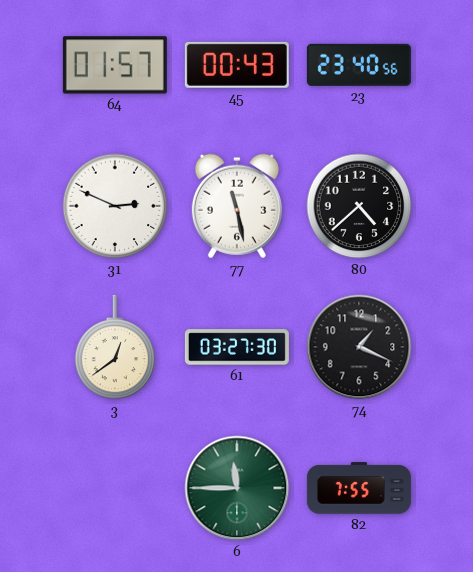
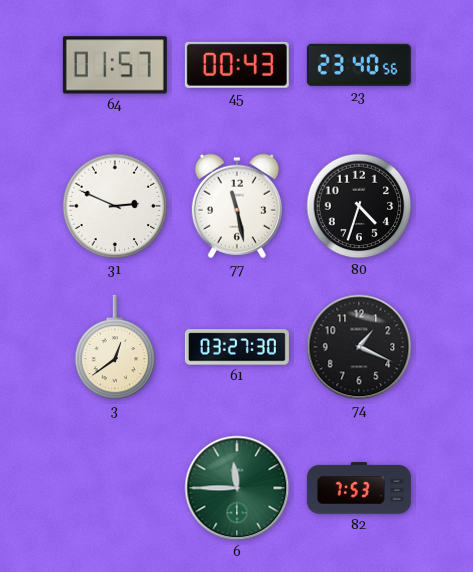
80: 4:38 -> 4:33
82: 7:55 -> 7:53
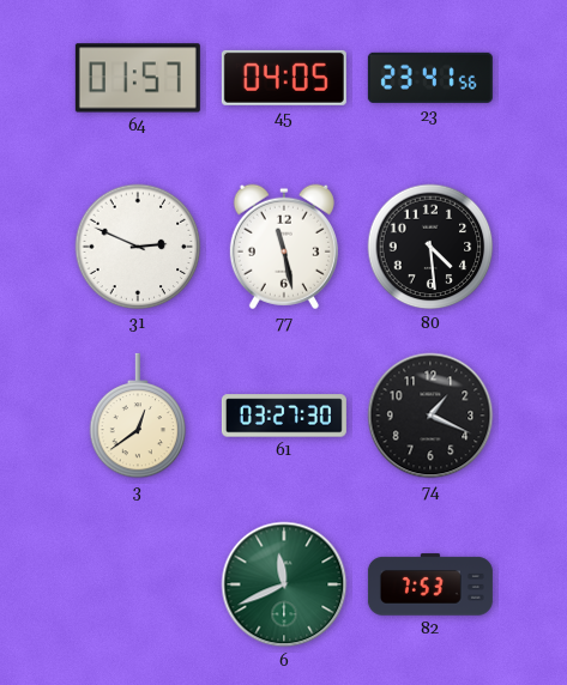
45: 00:43 -> 04:05
23: 23:40 -> 23:41
80: 4:33 -> 4:29
6: 11:45 -> 11:41
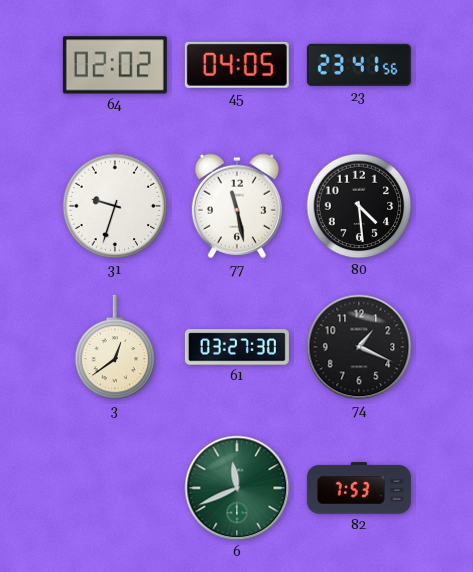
64: 01:57 -> 02:02
31: 2:49 -> 9:33
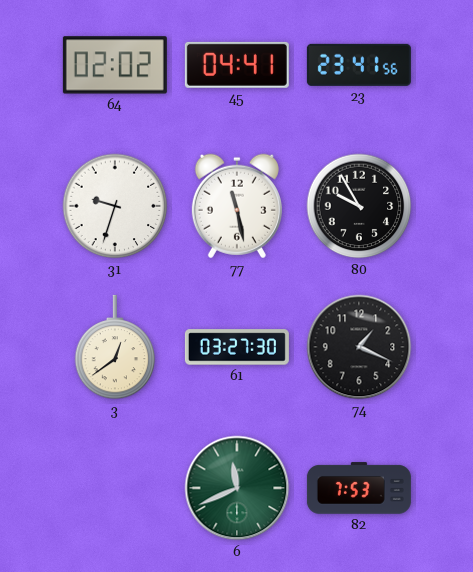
45: 04:05 -> 04:41
80: 4:29 -> 9:55
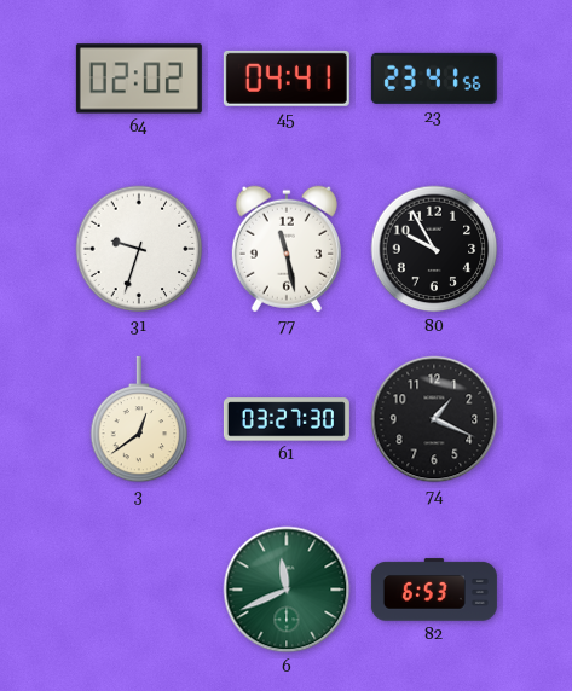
82: 7:53 -> 6:53
